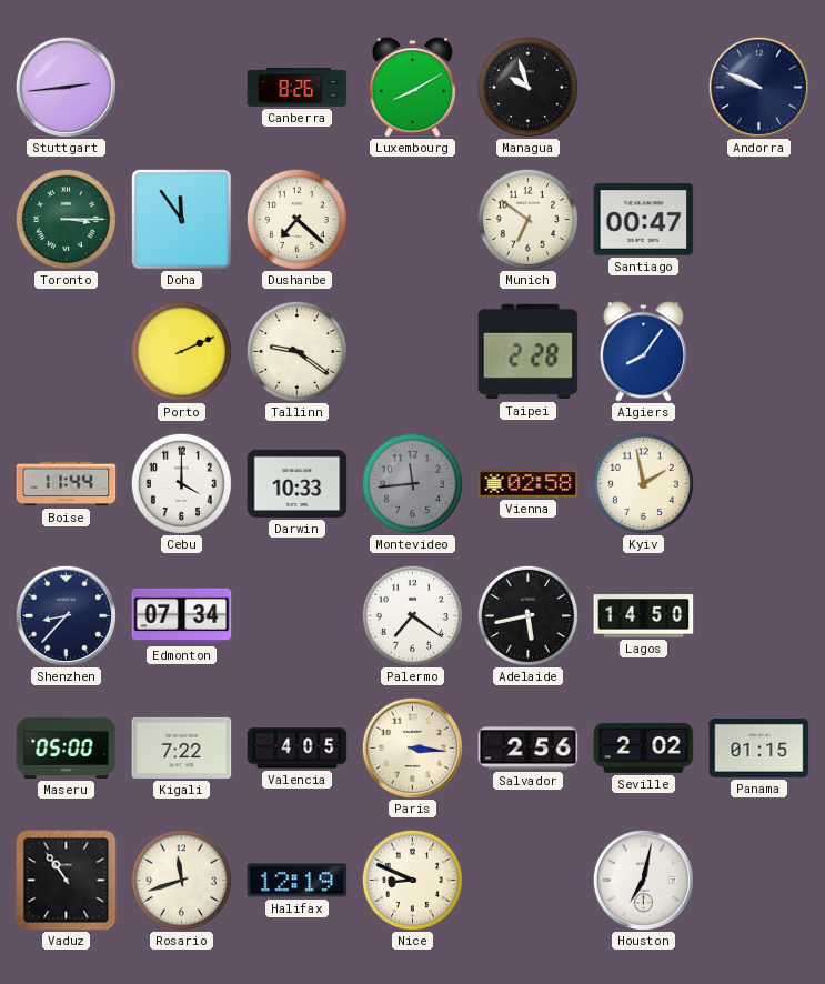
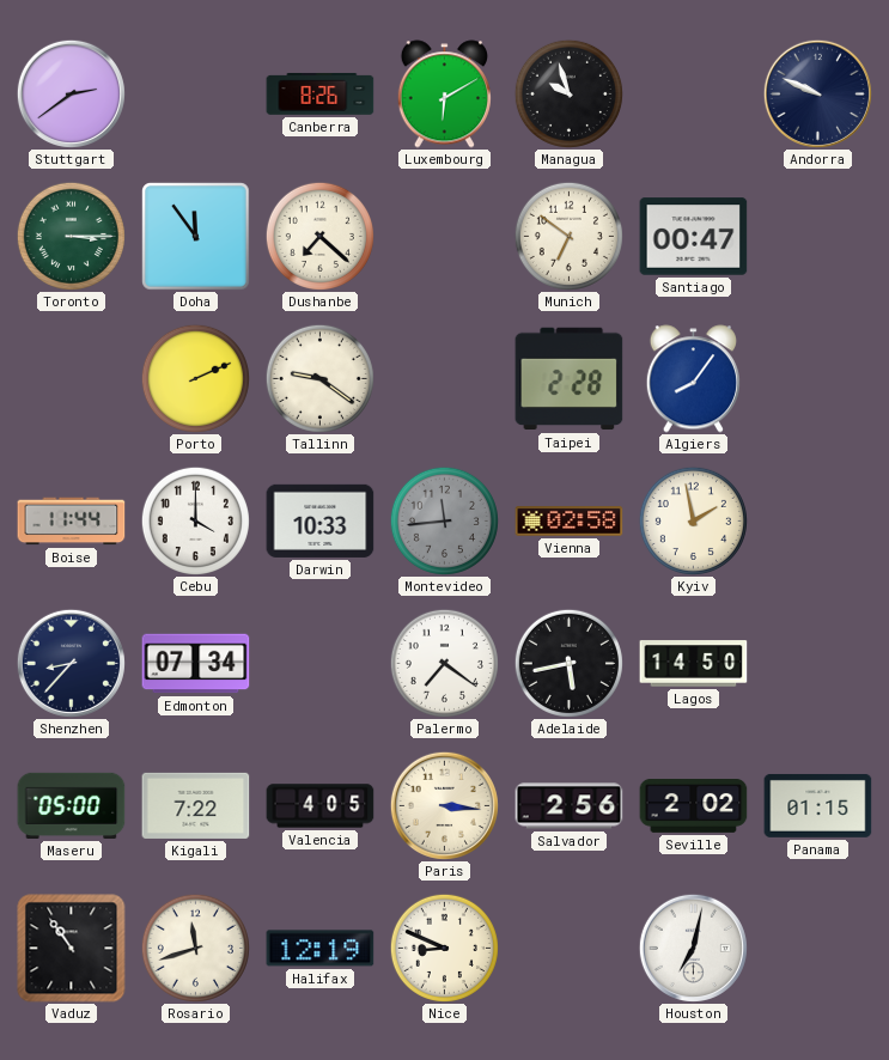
Stuttgart: 2:44 -> 2:39
Luxembourg: 8:10 -> 6:10
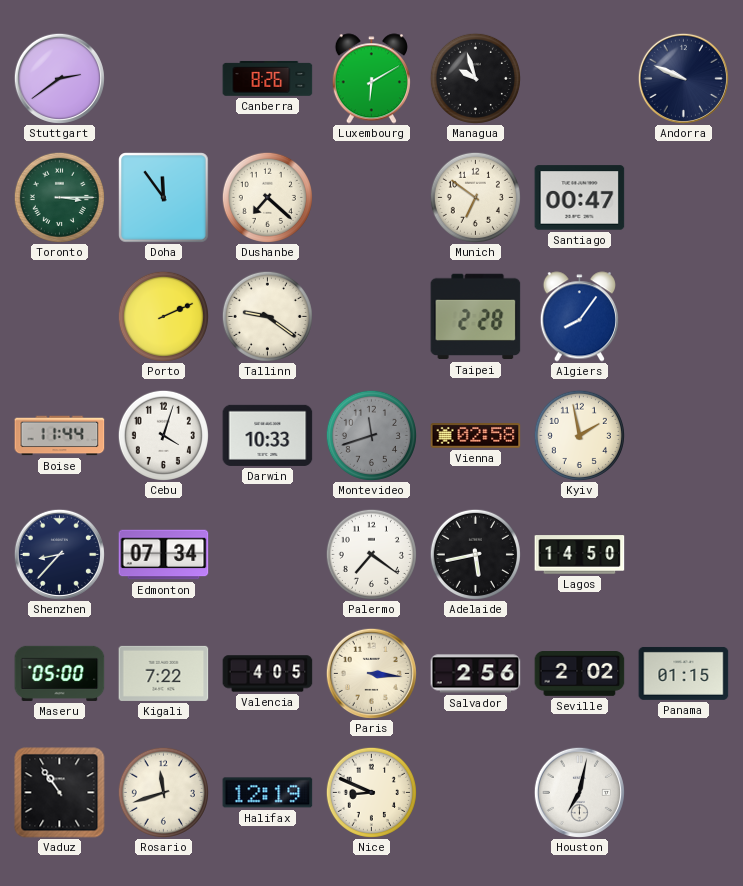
Cebu: 4:00 -> 4:03
Montevideo: 11:44 -> 11:42
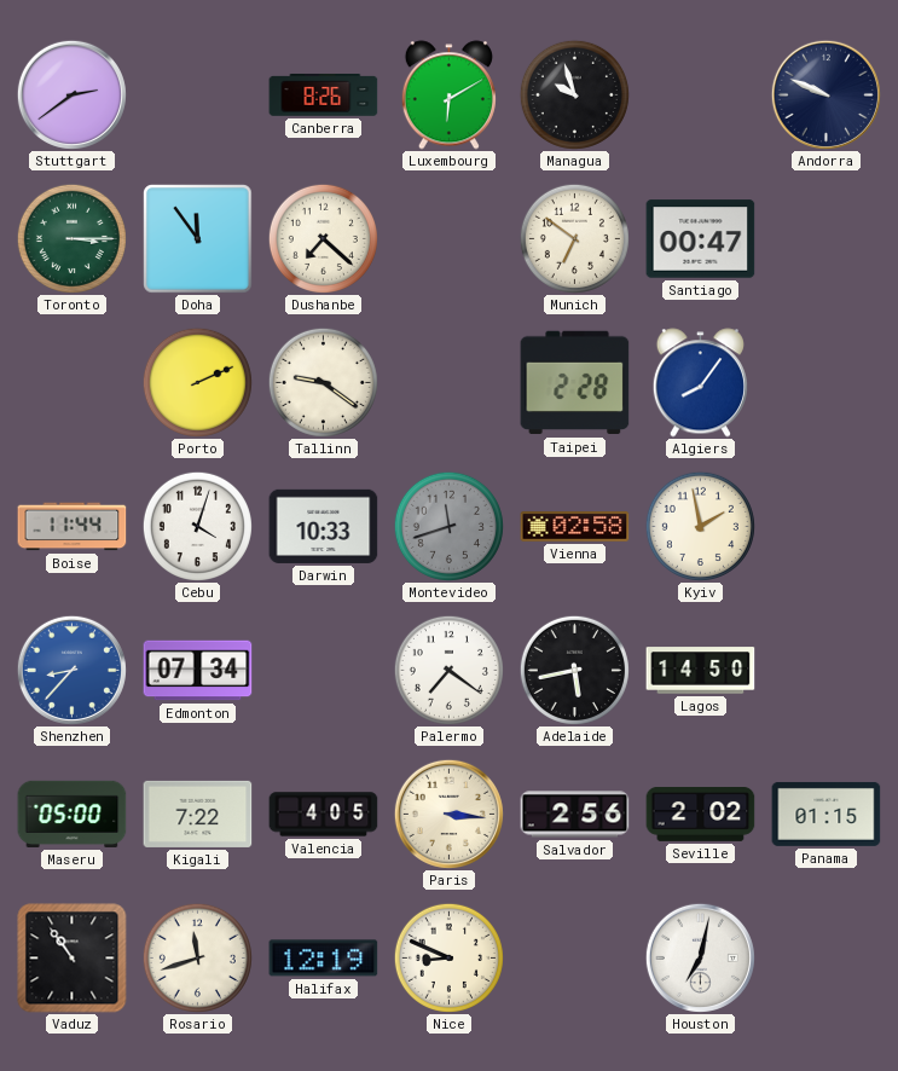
Shenzhen dial: navy -> blue
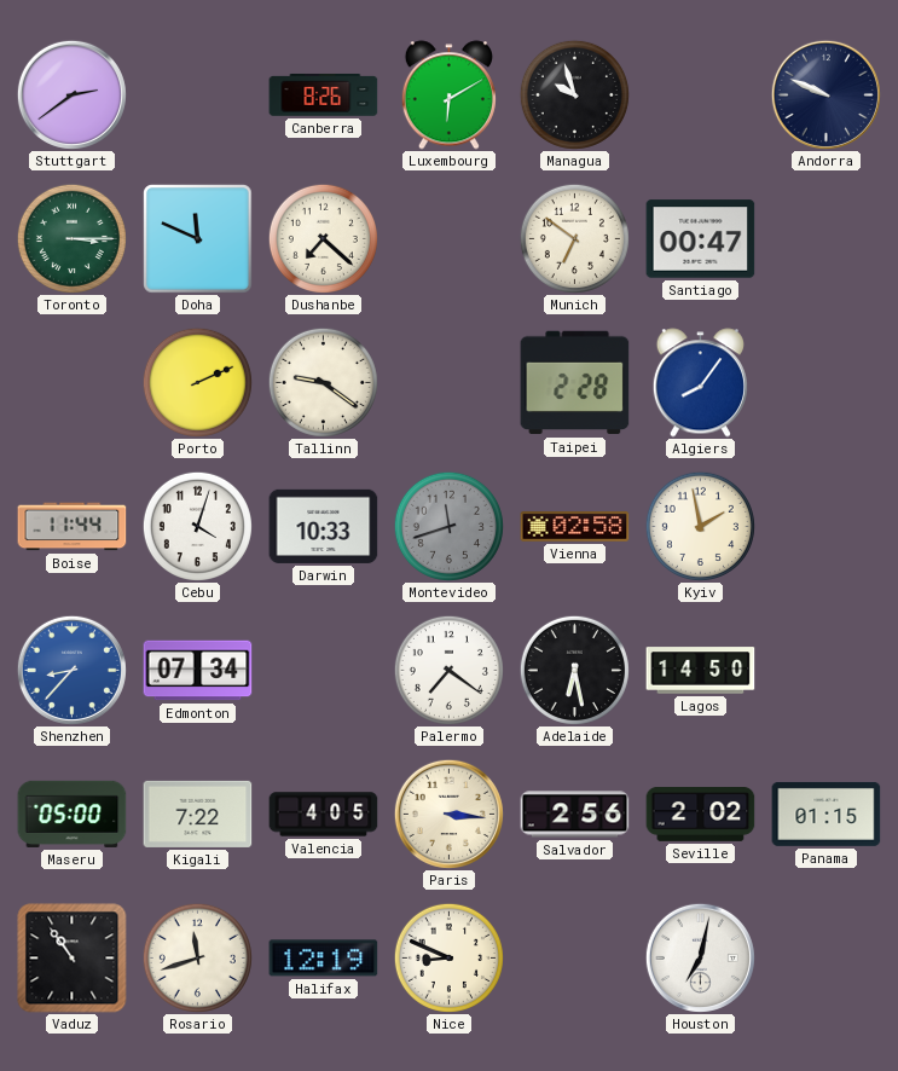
Doha: 11:54 -> 11:49
Adelaide: 5:43 -> 6:28
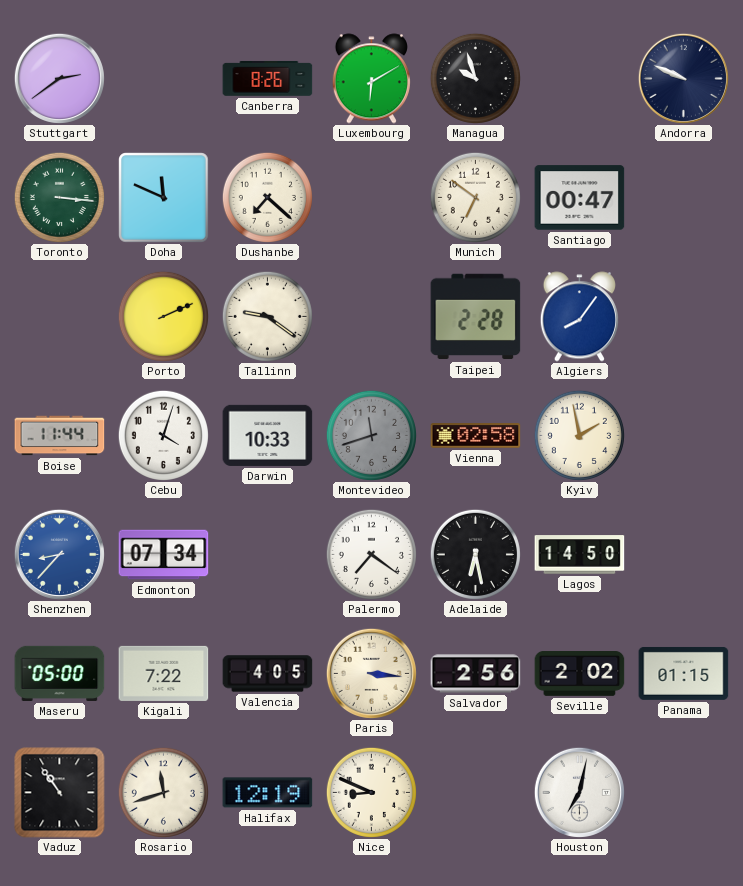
Toronto: 3:15 -> 3:16
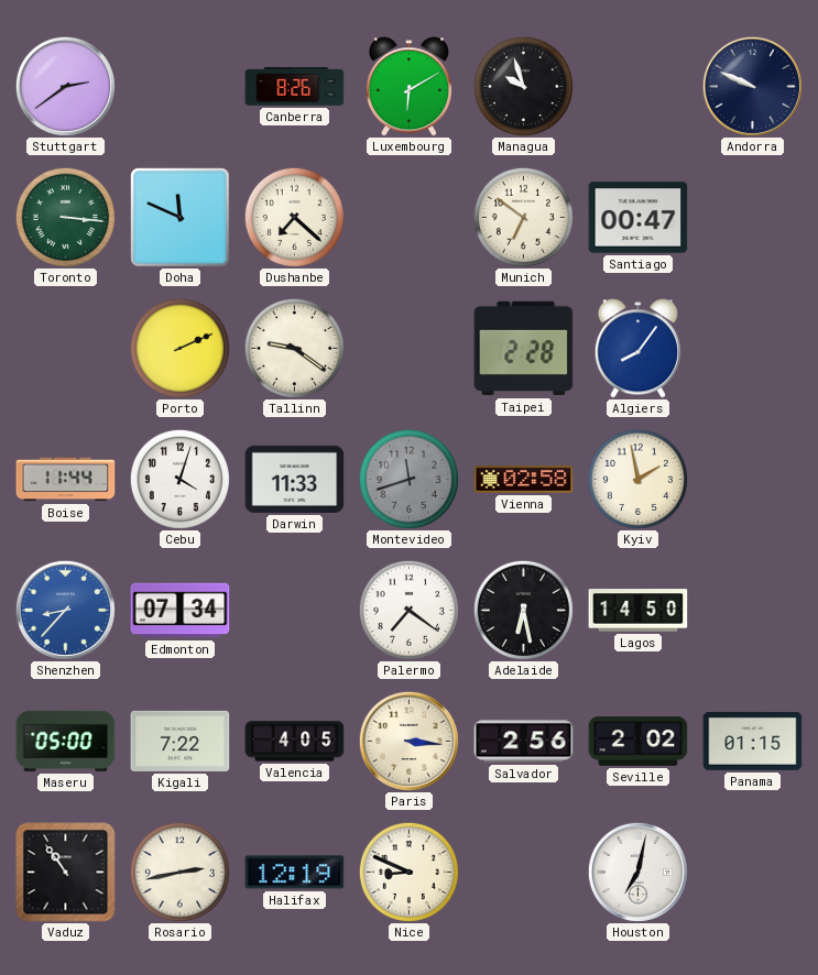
Darwin: 10:33 -> 11:33
Rosario: 11:42 -> 2:43
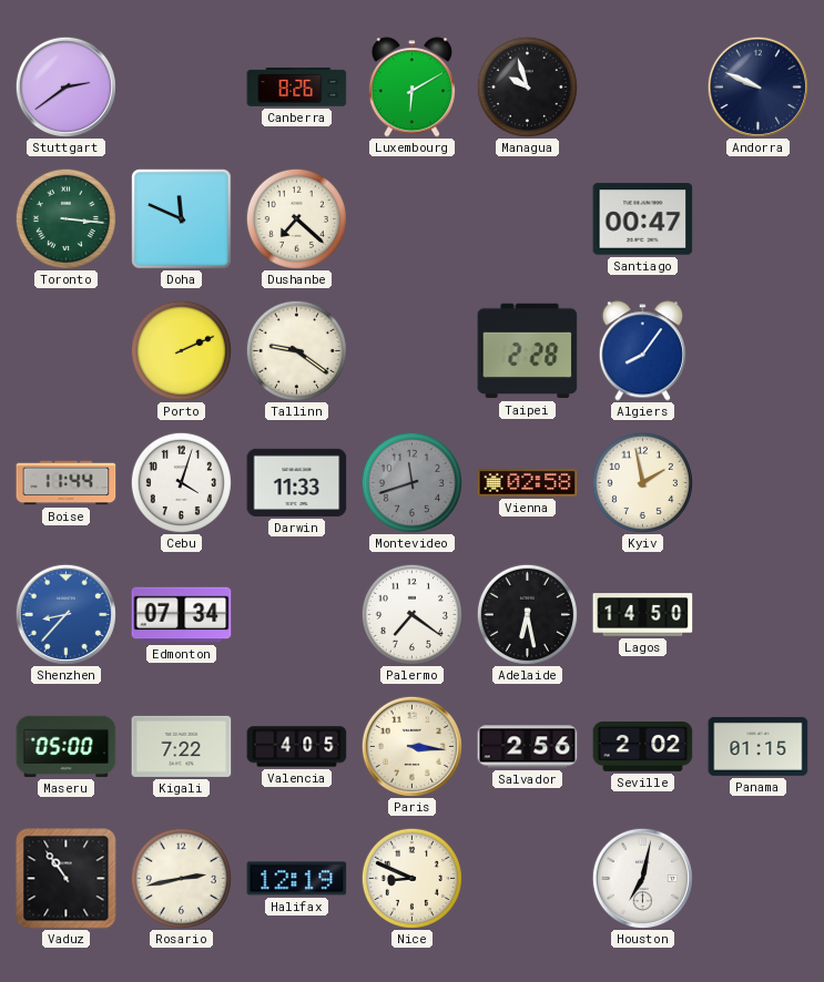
Munich: 6:51 -> none
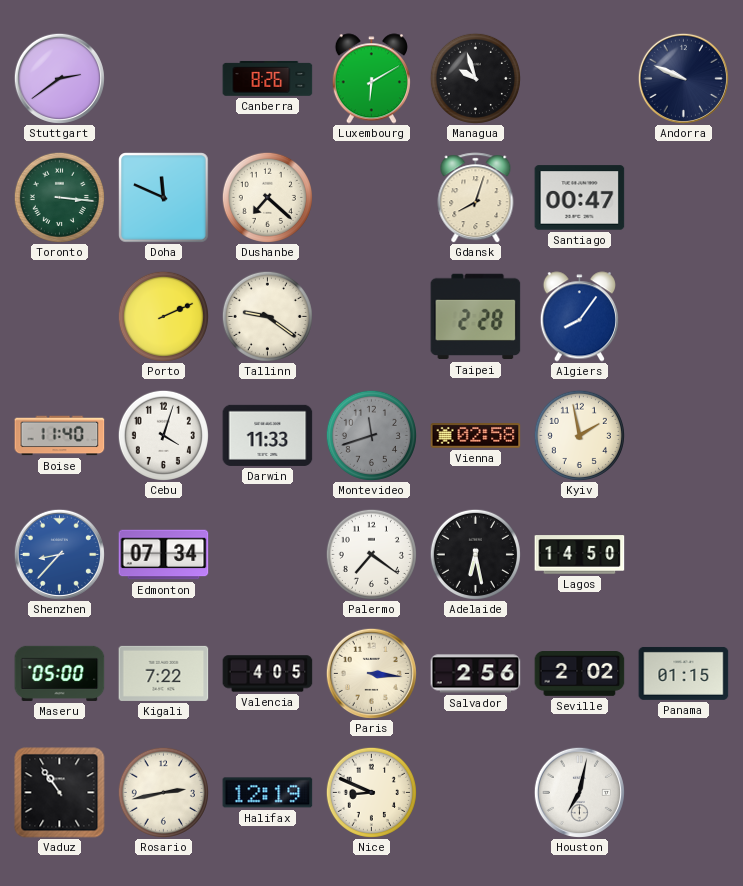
Gdansk: none -> 8:03
Boise: 11:44 -> 11:40
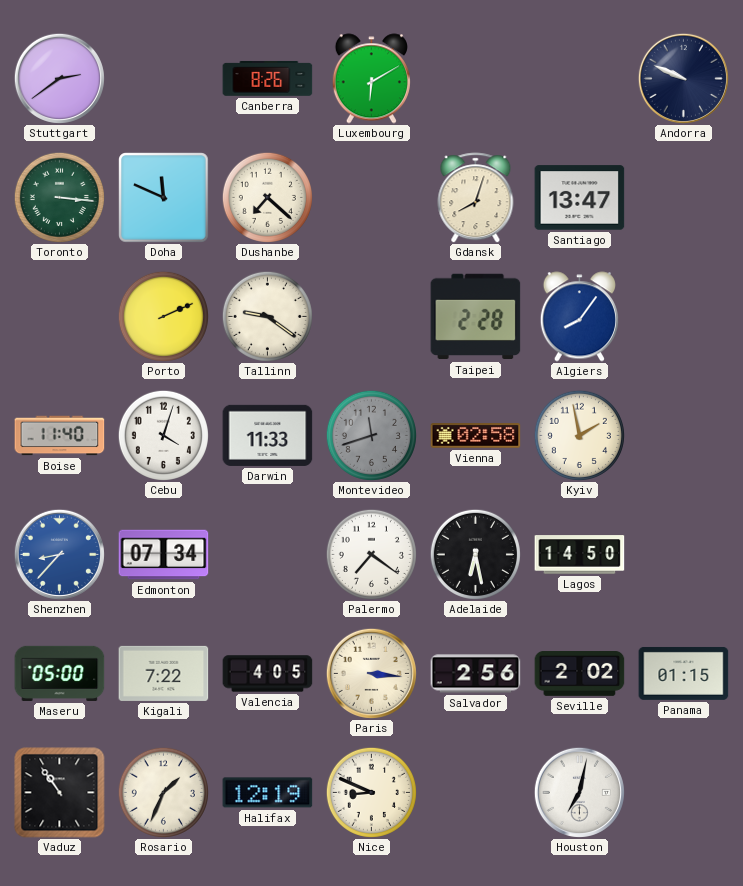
Managua: 9:57 -> none
Santiago: 00:47 -> 13:47
Rosario: 2:43 -> 1:34
